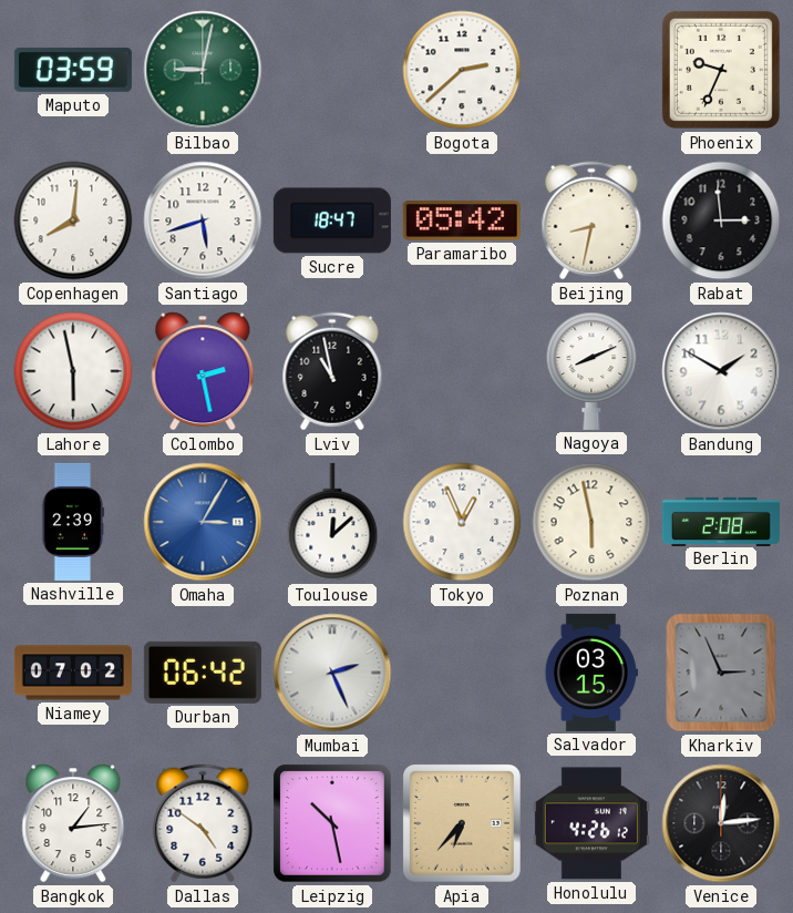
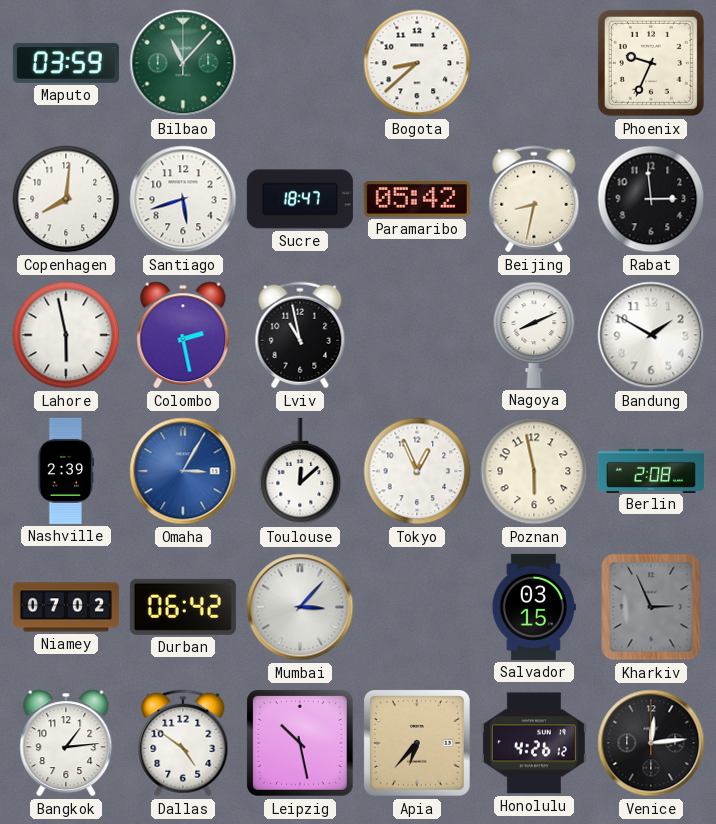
Bilbao: 9:02 -> 11:07
Bogota: 2:38 -> 8:38
Mumbai: 2:26 -> 3:07
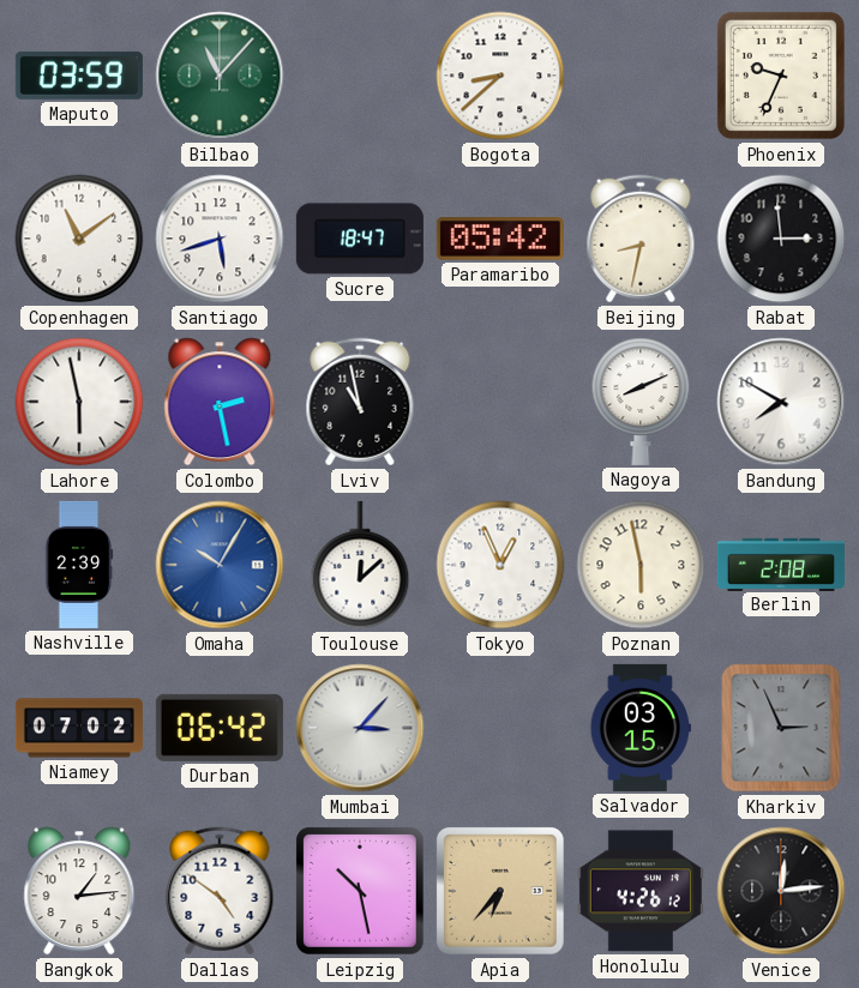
Copenhagen: 8:01 -> 11:09
Bandung: 1:50 -> 7:50
Omaha: 3:05 -> 10:05
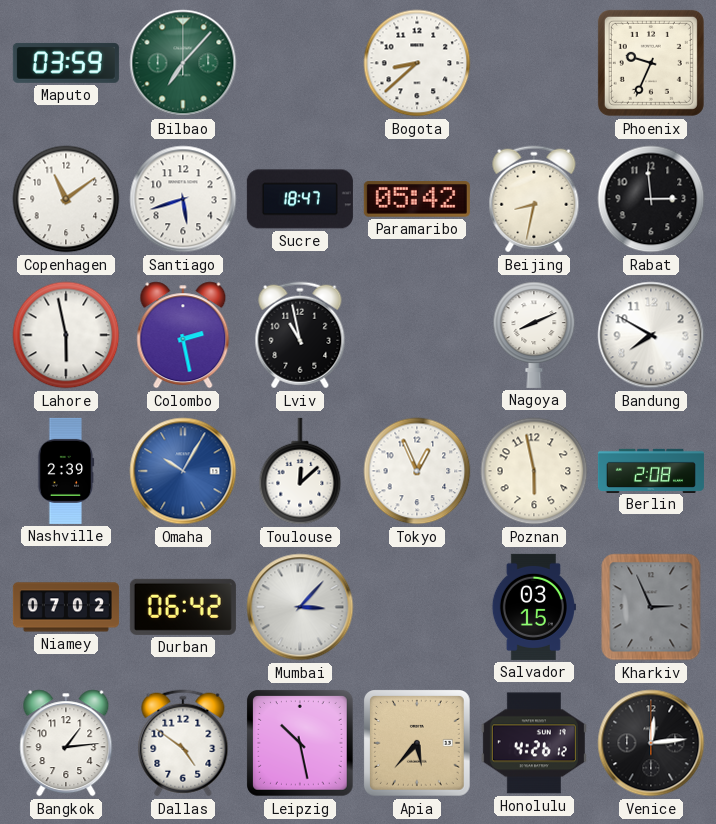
Bilbao: 11:07 -> 7:07
Apia: 6:37 -> 5:37
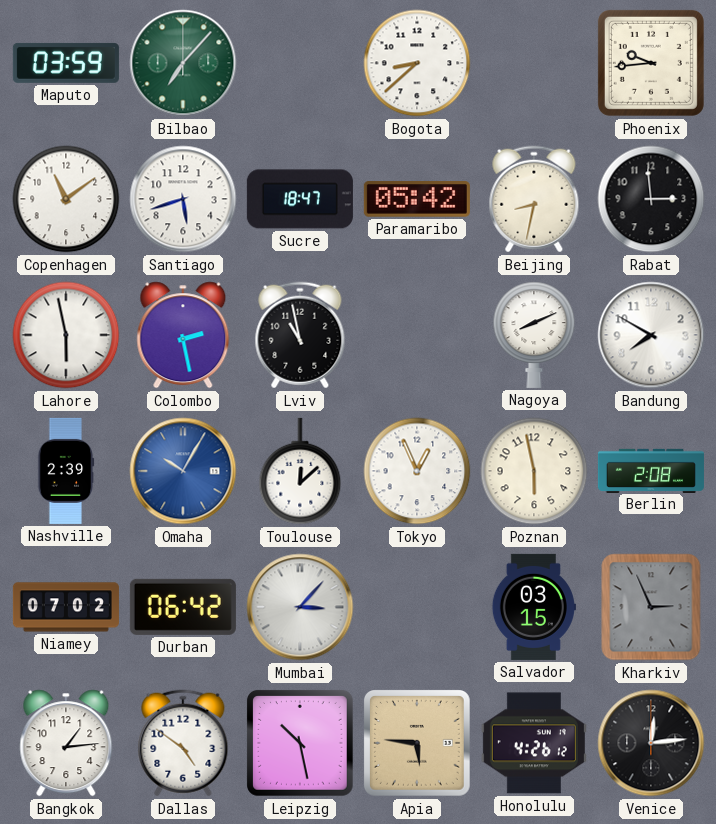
Phoenix: 9:34 -> 9:44
Apia: 5:37 -> 5:46
